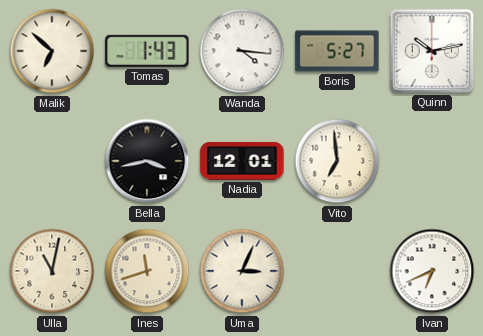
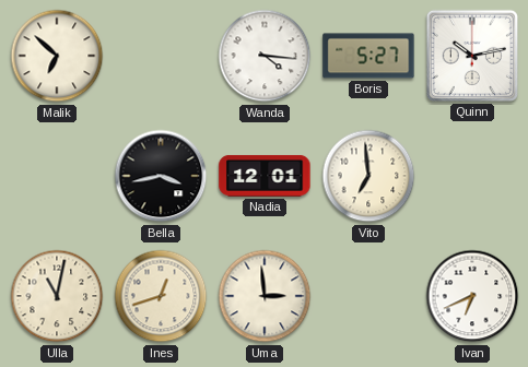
Tomas: 1:43 -> none
Ines: 11:42 -> 12:42
Uma: 3:04 -> 2:59
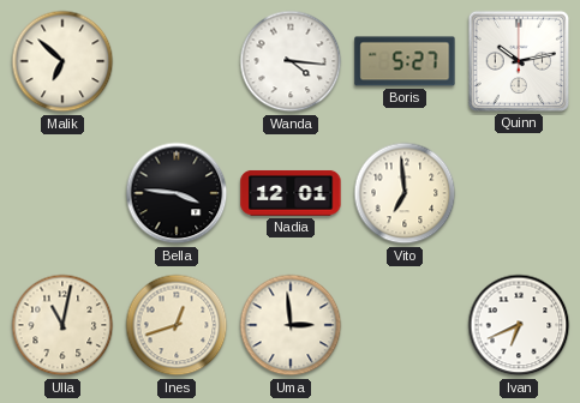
Bella: 3:43 -> 3:46
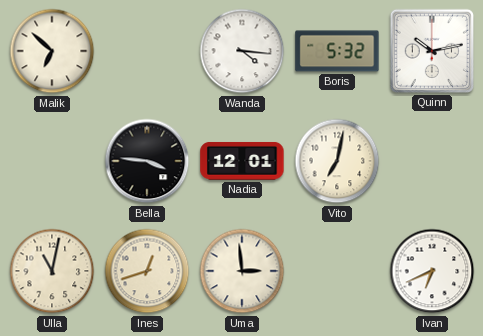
Boris: 5:27 -> 5:32
Vito: 6:59 -> 7:02
